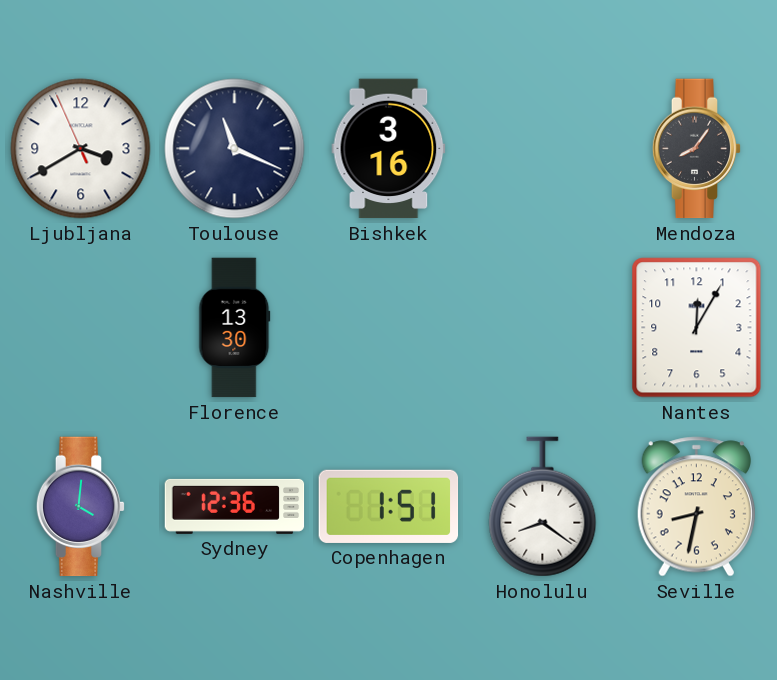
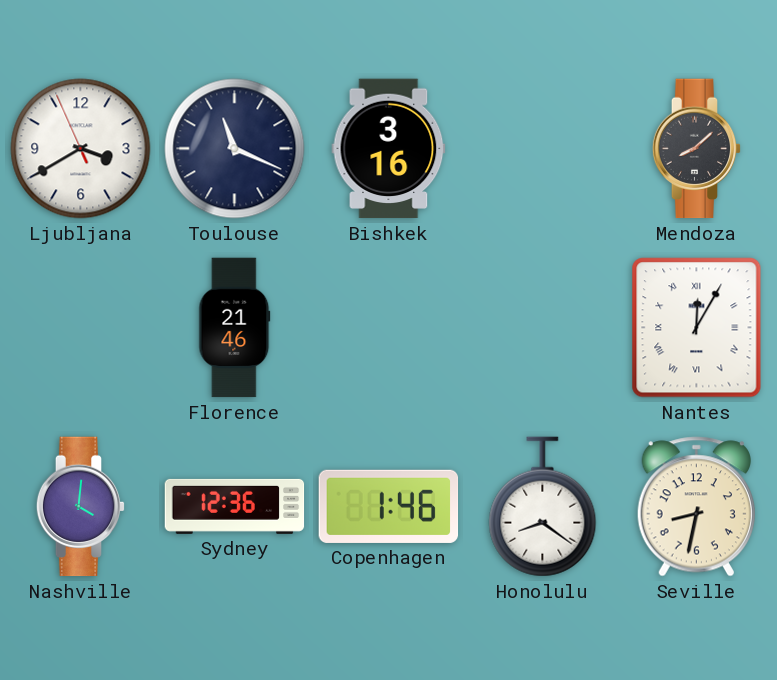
Mendoza: 8:06 -> 8:08
Florence: 13:30 -> 21:46
Nantes numerals: Arabic -> Roman
Copenhagen: 1:51 -> 1:46
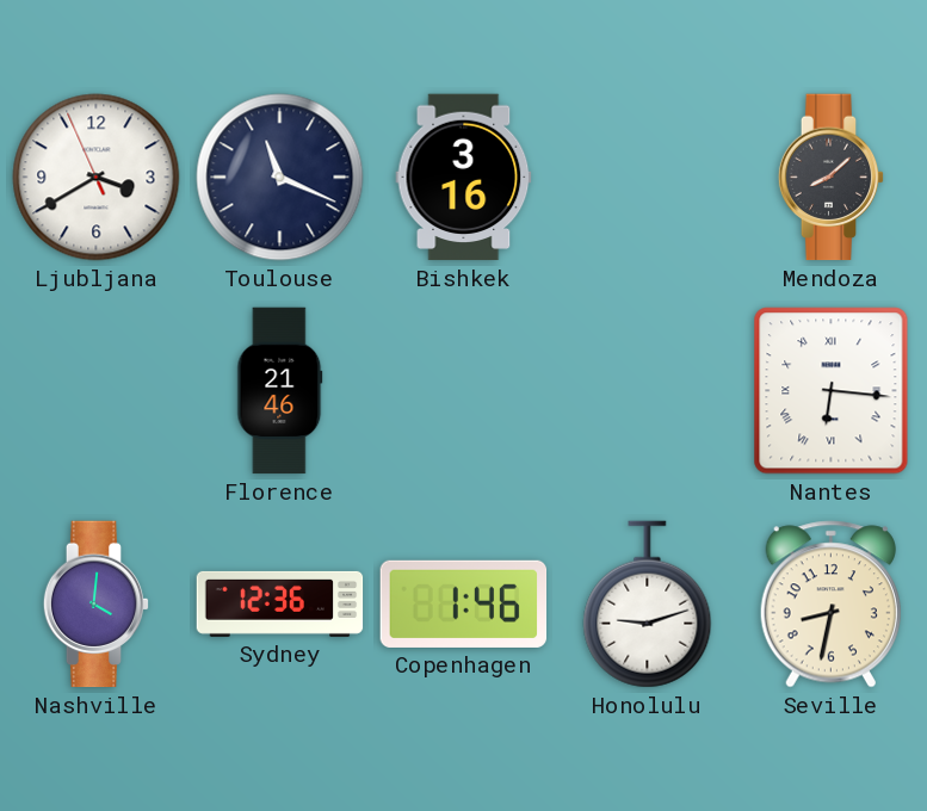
Nantes: 12:05 -> 6:16
Honolulu: 8:21 -> 9:12
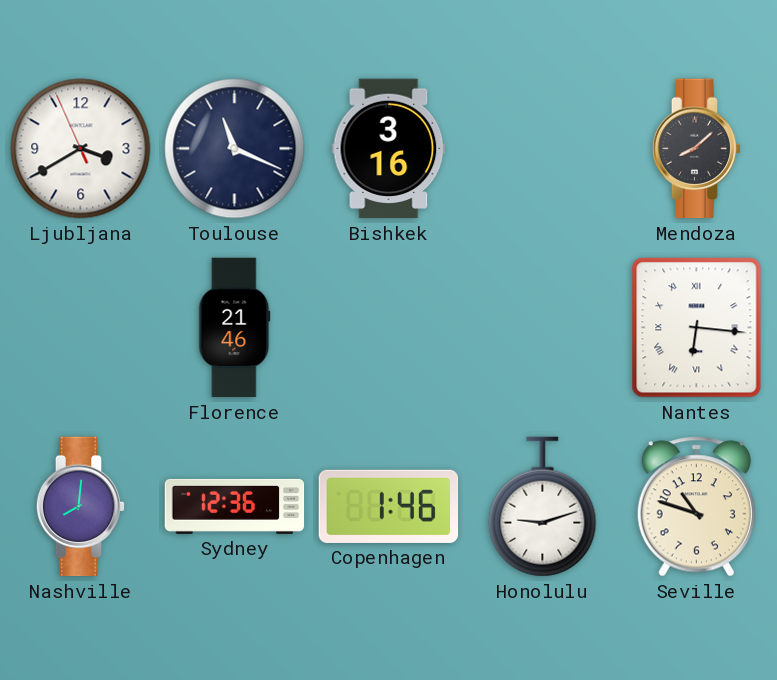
Nashville: 4:01 -> 8:01
Seville: 8:32 -> 10:48
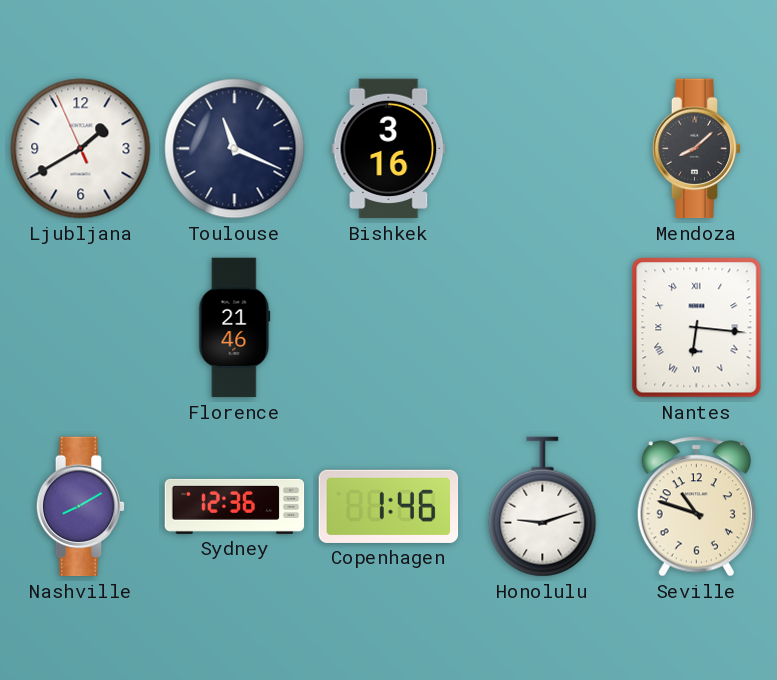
Ljubljana: 3:39 -> 1:39
Nashville: 8:01 -> 8:10
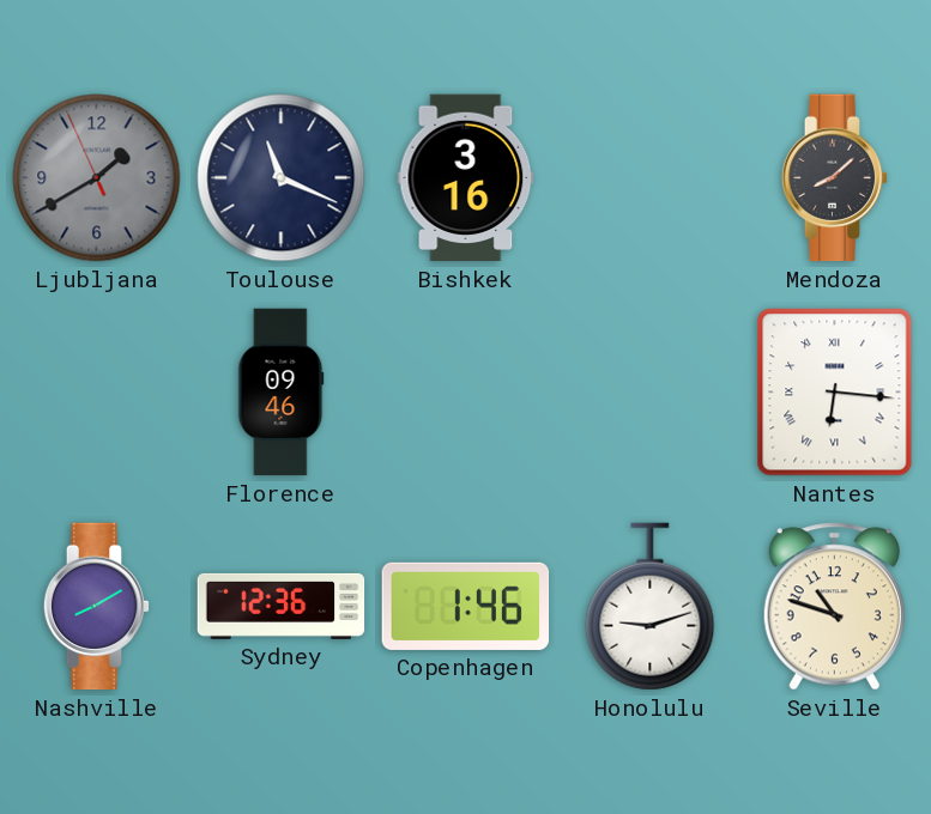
Ljubljana dial: white -> grey
Florence: 21:46 -> 09:46
